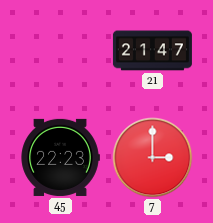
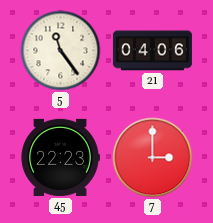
5: none -> 11:24
21: 21:47 -> 04:06
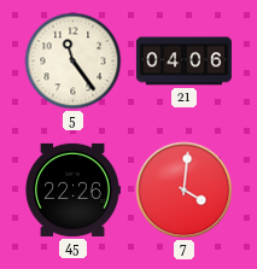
45: 22:23 -> 22:26
7: 3:00 -> 4:01
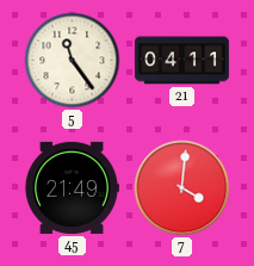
21: 04:06 -> 04:11
45: 22:26 -> 21:49
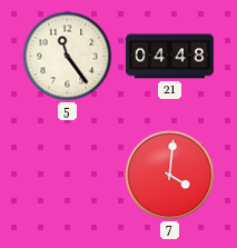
21: 04:11 -> 04:48
45: 21:49 -> none
